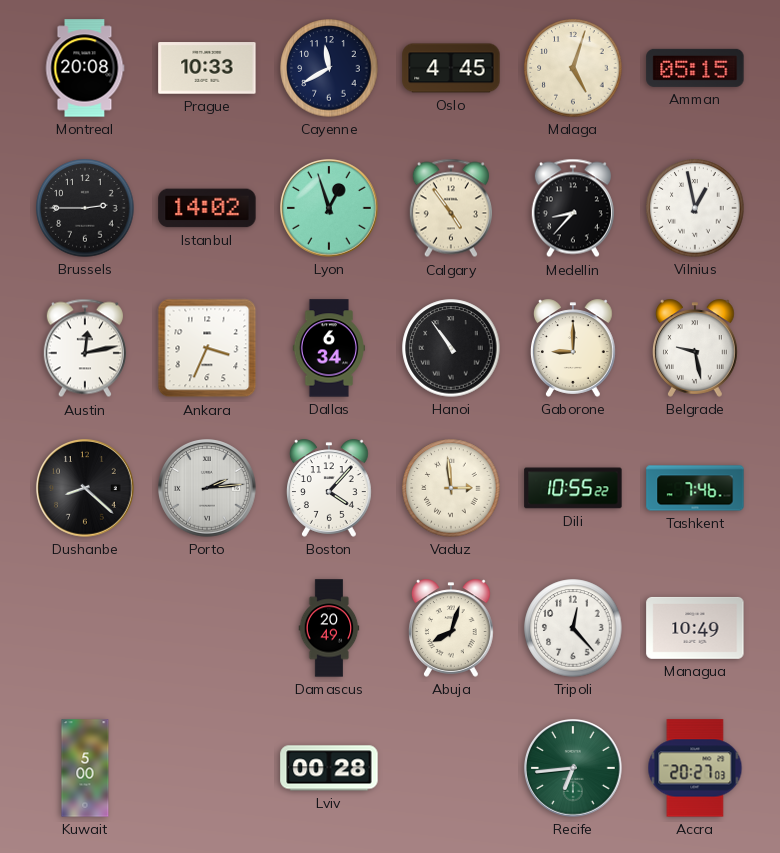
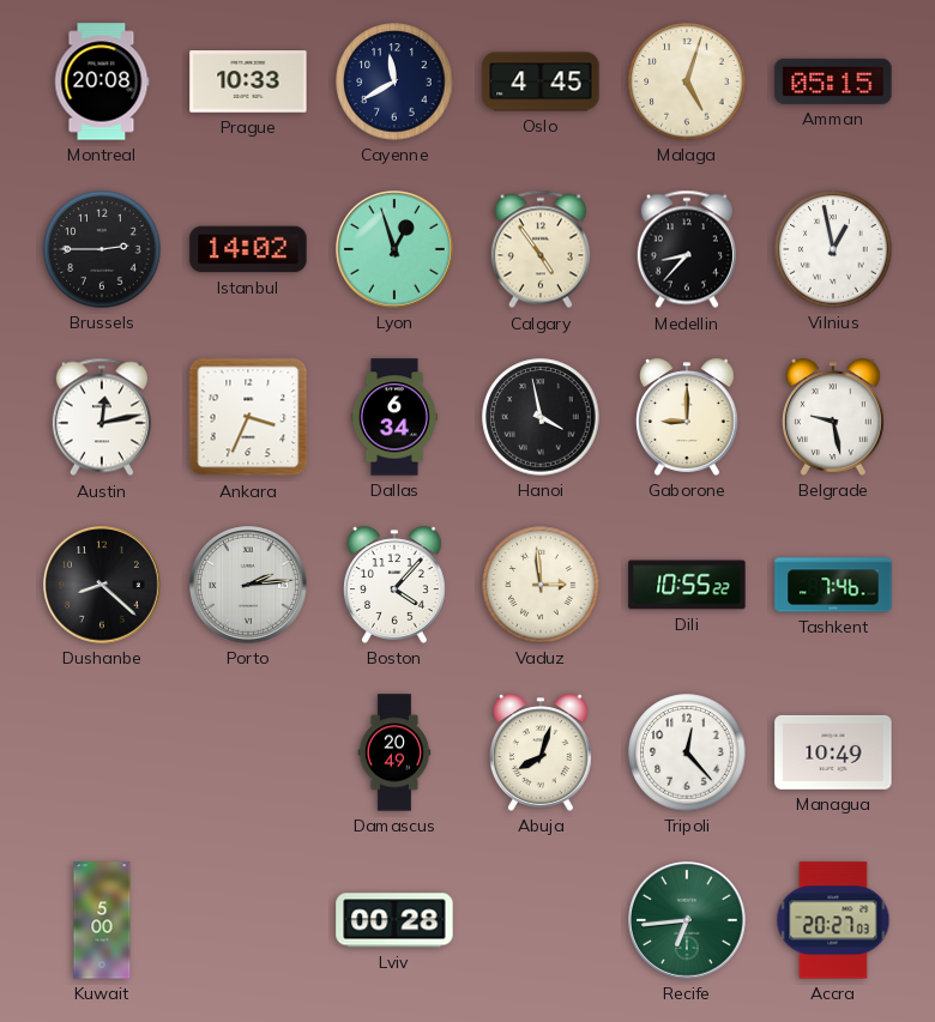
Hanoi: 10:54 -> 3:58
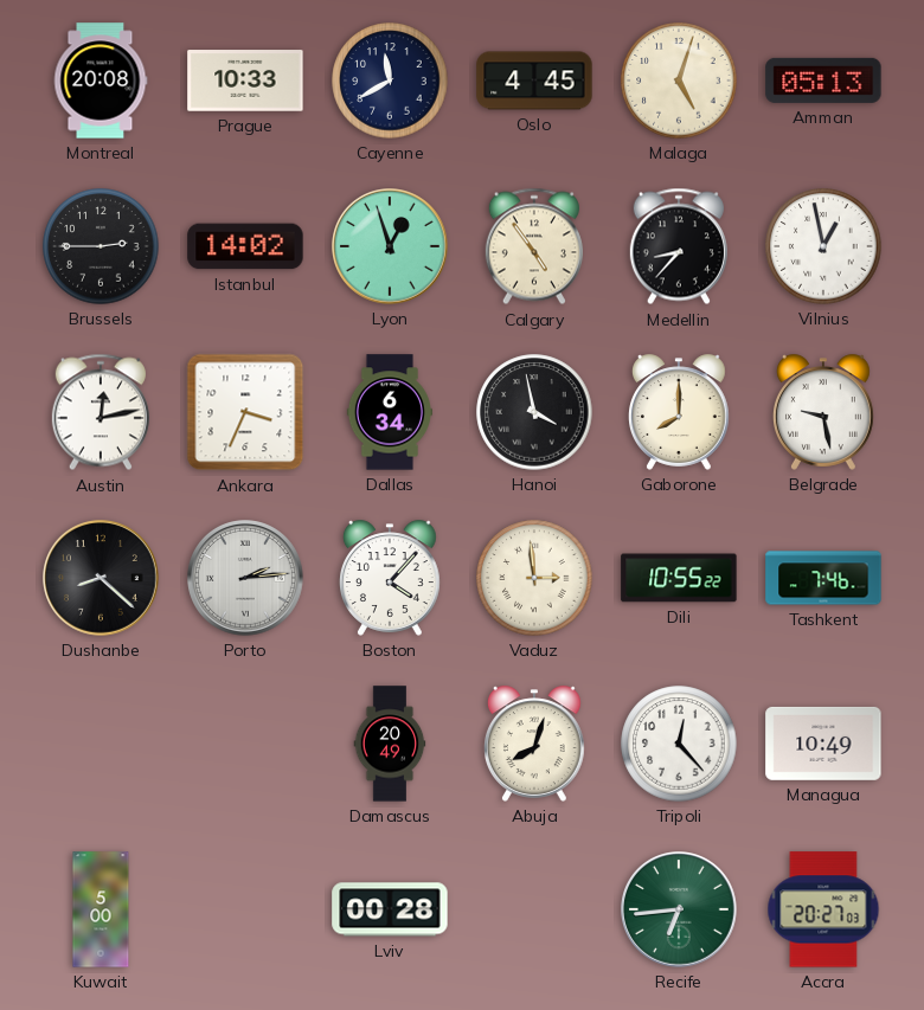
Amman: 05:15 -> 05:13
Gaborone: 9:00 -> 8:00
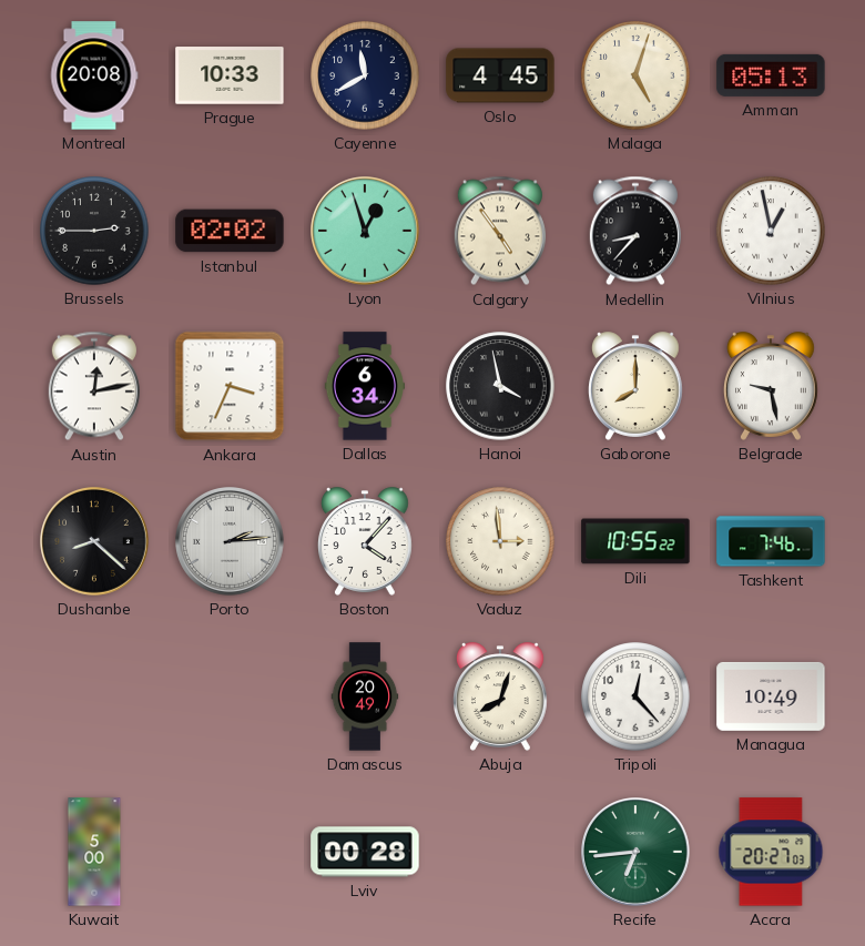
Istanbul: 14:02 -> 02:02
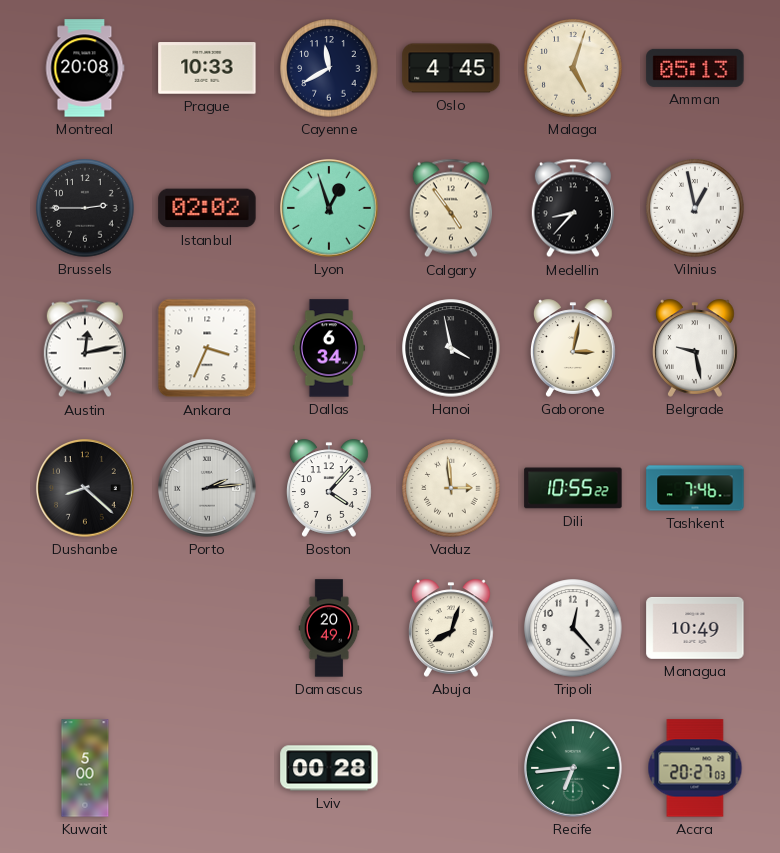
Gaborone: 8:00 -> 3:02
